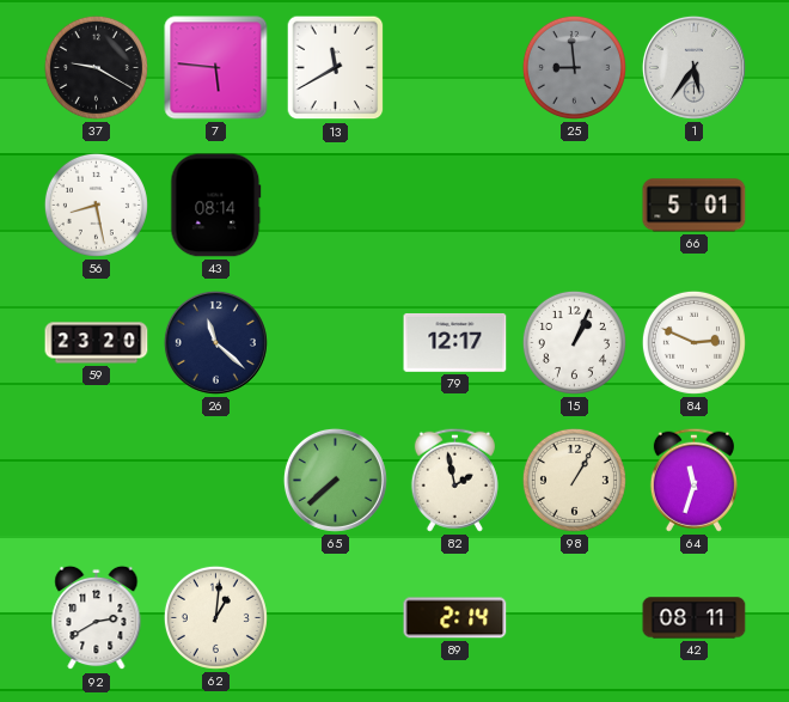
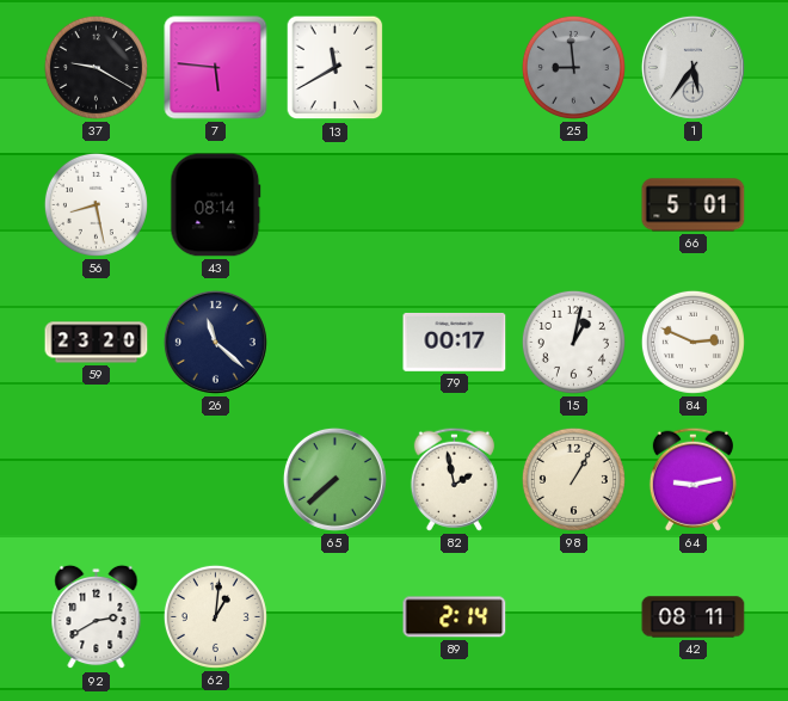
79: 12:17 -> 00:17
15: 1:04 -> 1:02
64: 11:33 -> 9:13
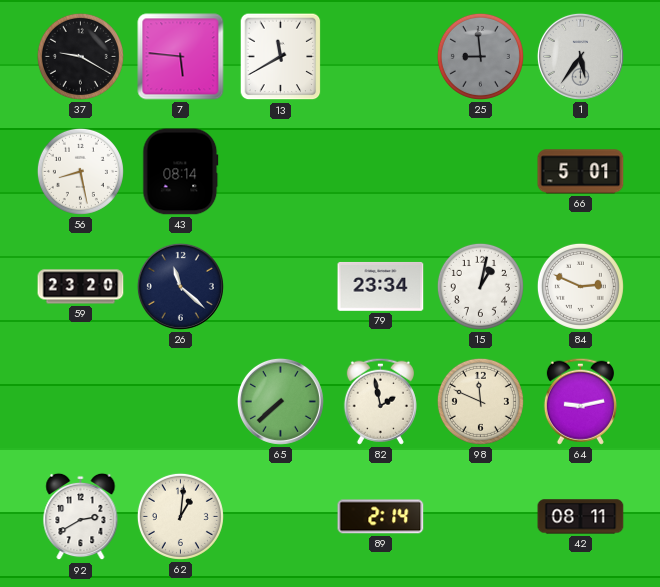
79: 00:17 -> 23:34
98: 1:05 -> 11:49
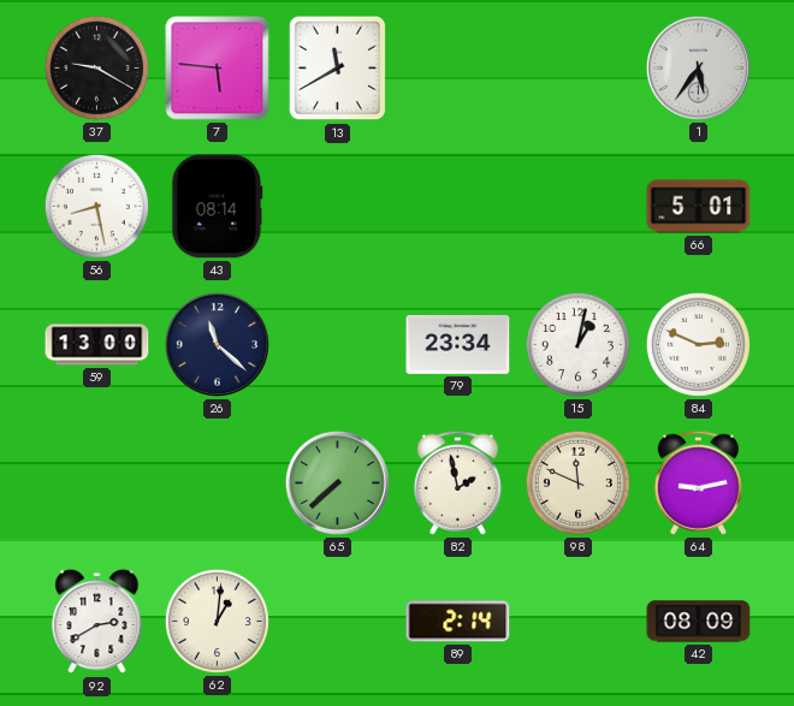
25: 8:59 -> none
59: 23:20 -> 13:00
42: 08:11 -> 08:09
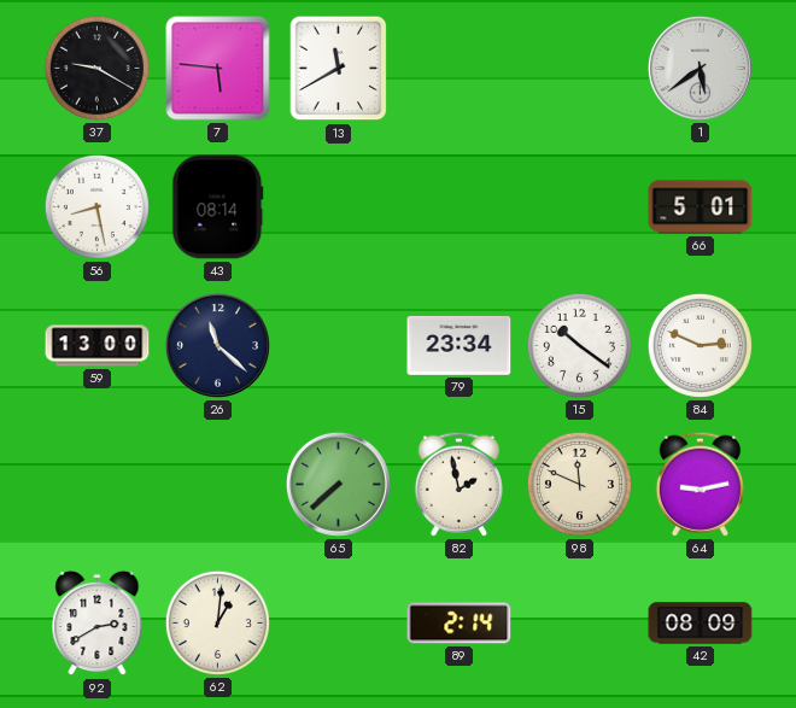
1: 5:36 -> 5:39
15: 1:02 -> 10:21
